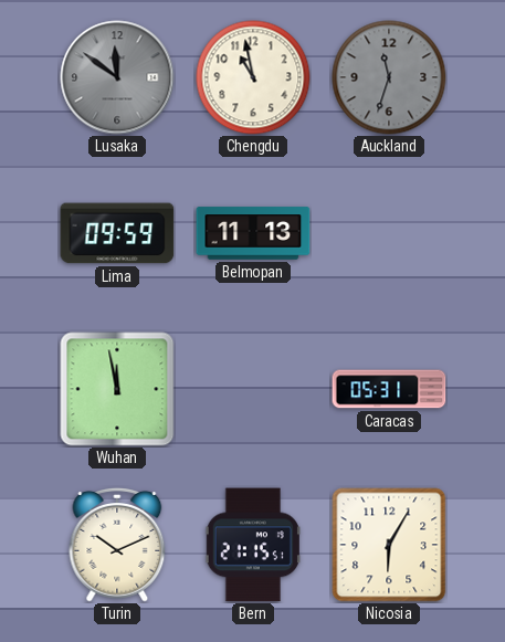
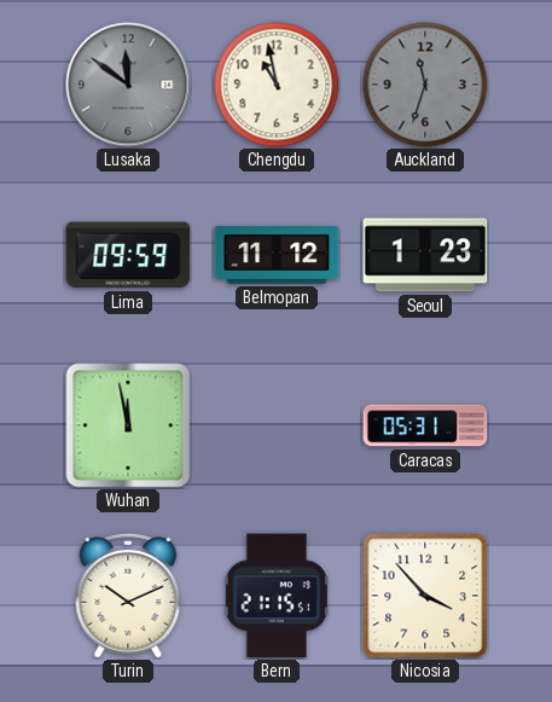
Belmopan: 11:13 -> 11:12
Seoul: none -> 1:23
Nicosia: 6:05 -> 3:53
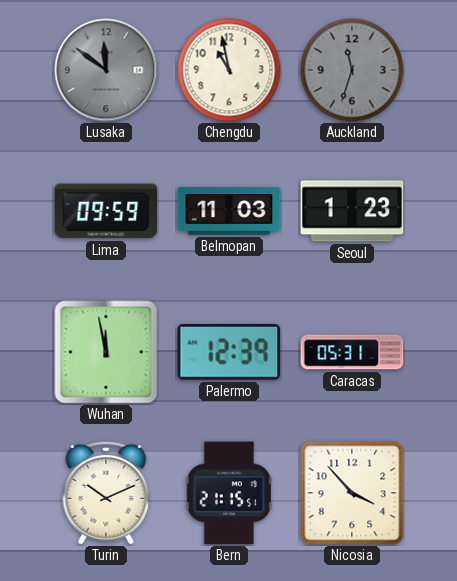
Belmopan: 11:12 -> 11:03
Palermo: none -> 12:39
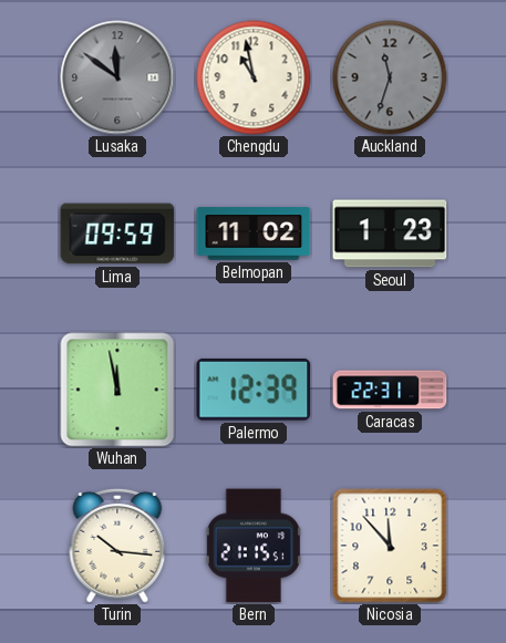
Belmopan: 11:03 -> 11:02
Caracas: 05:31 -> 22:31
Turin: 10:11 -> 10:16
Nicosia: 3:53 -> 11:53
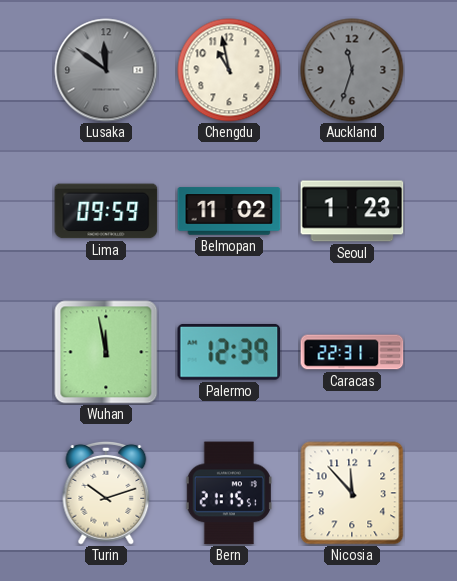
Turin: 10:16 -> 10:12
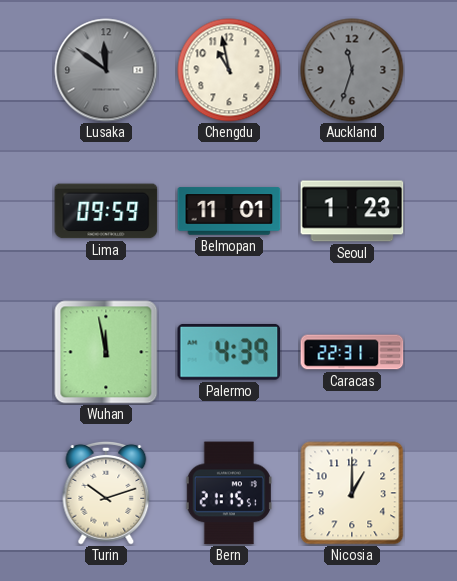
Belmopan: 11:02 -> 11:01
Palermo: 12:39 -> 4:39
Nicosia: 11:53 -> 1:00
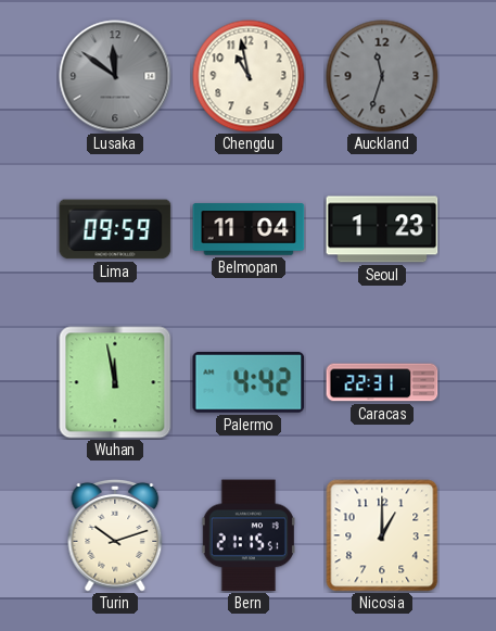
Belmopan: 11:01 -> 11:04
Palermo: 4:39 -> 4:42
